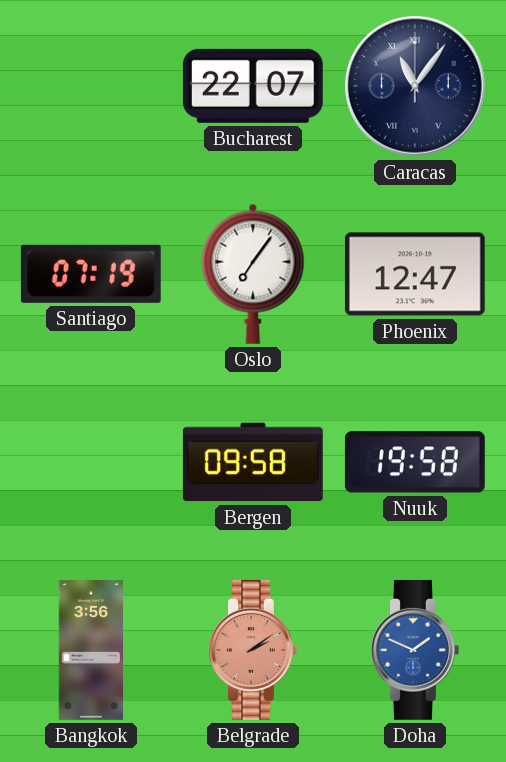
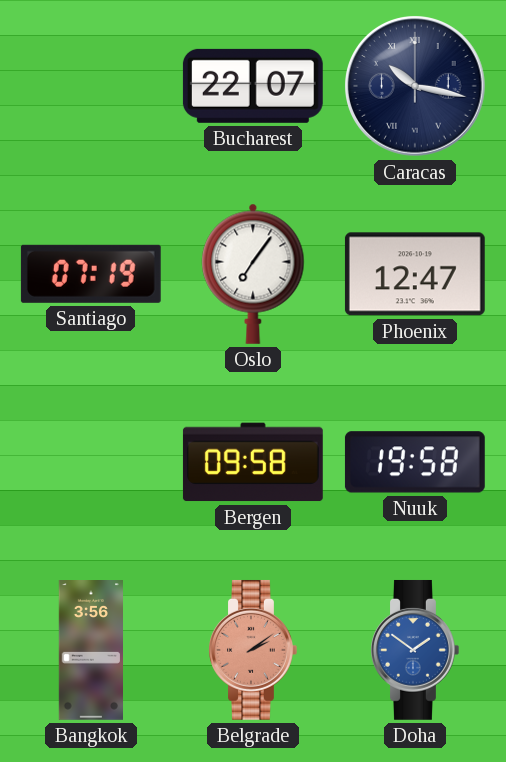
Caracas: 11:06 -> 10:17
Doha: 1:49 -> 1:51
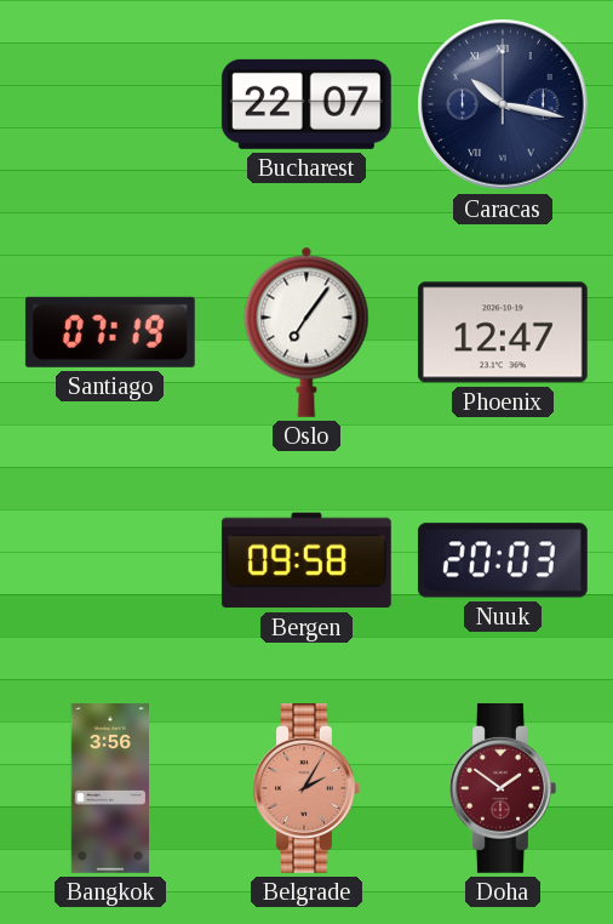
Nuuk: 19:58 -> 20:03
Belgrade: 2:09 -> 2:05
Doha dial: blue -> burgundy
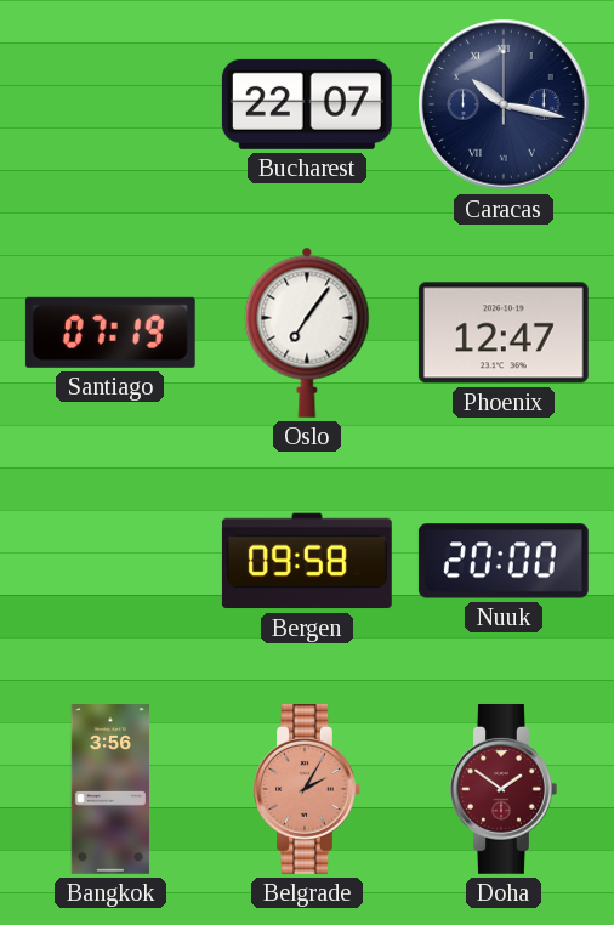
Nuuk: 20:03 -> 20:00
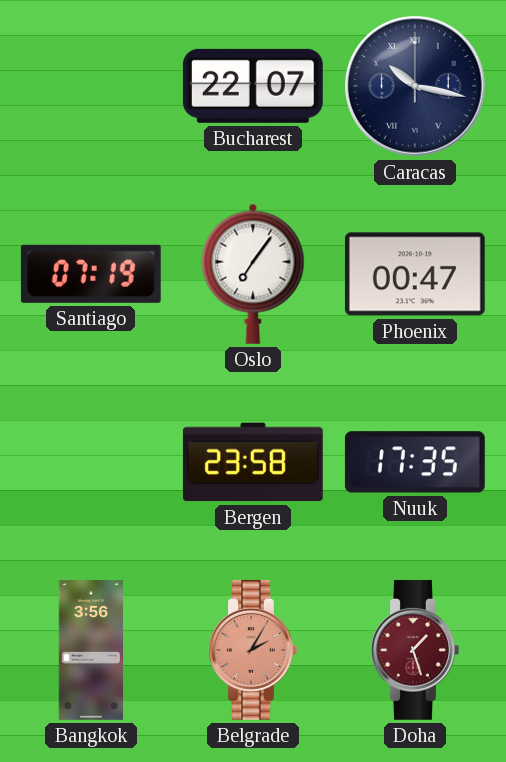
Phoenix: 12:47 -> 00:47
Bergen: 09:58 -> 23:58
Nuuk: 20:00 -> 17:35
Doha: 1:51 -> 1:27
